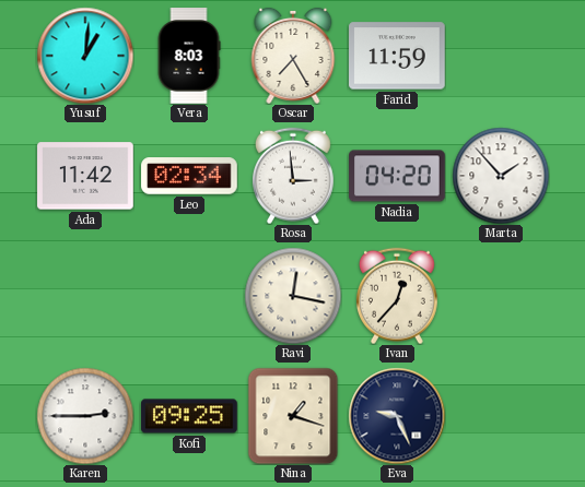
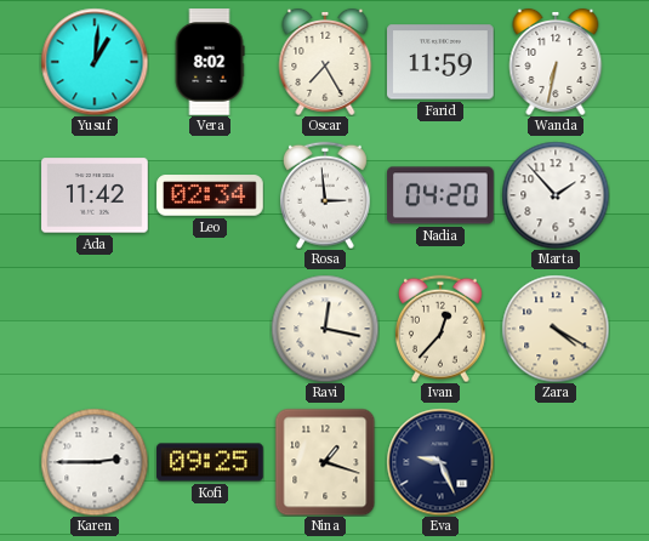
Vera: 8:03 -> 8:02
Wanda: none -> 6:32
Zara: none -> 4:20
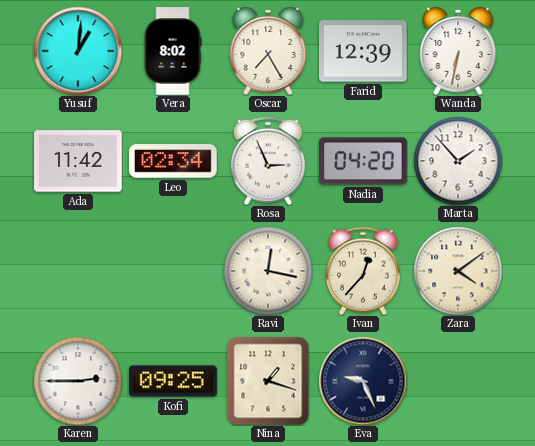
Farid: 11:59 -> 12:39
Rosa: 2:59 -> 2:56
Zara: 4:20 -> 4:09
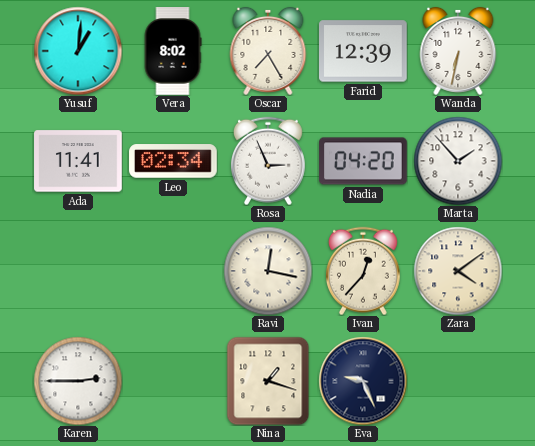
Ada: 11:42 -> 11:41
Kofi: 09:25 -> none
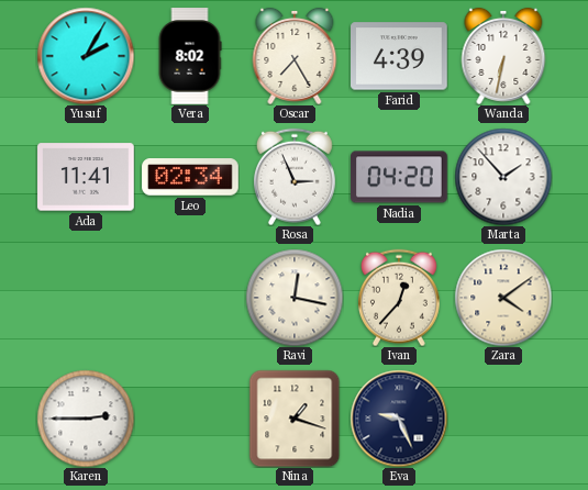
Yusuf: 1:01 -> 2:05
Farid: 12:39 -> 4:39
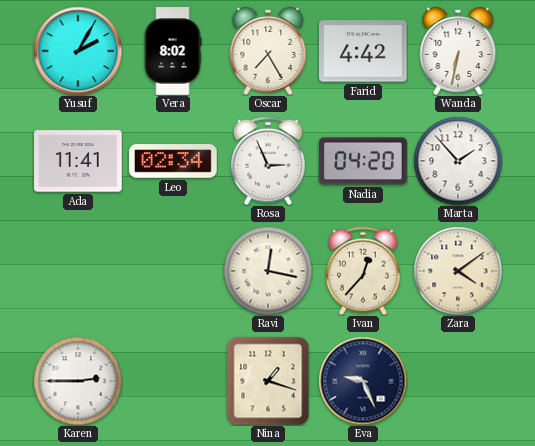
Farid: 4:39 -> 4:42
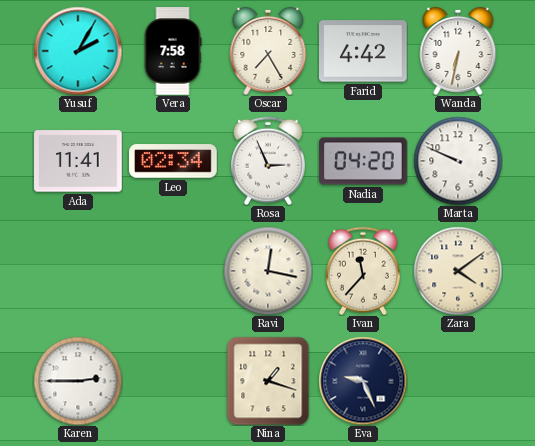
Vera: 8:02 -> 7:58
Marta: 1:53 -> 9:49
Ivan: 12:37 -> 11:37
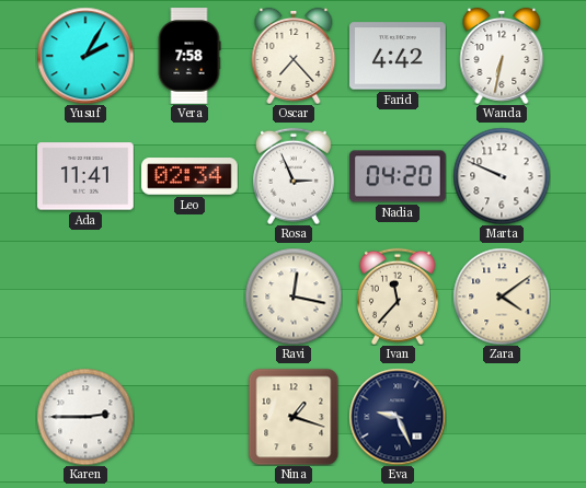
Oscar: 7:25 -> 7:23
